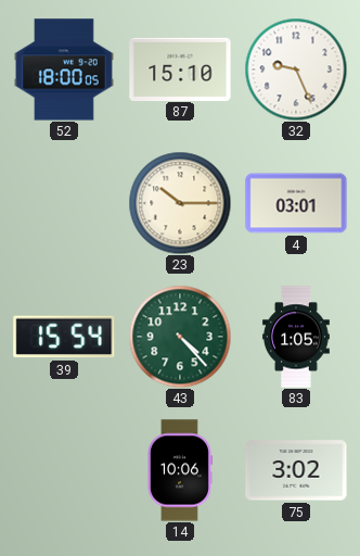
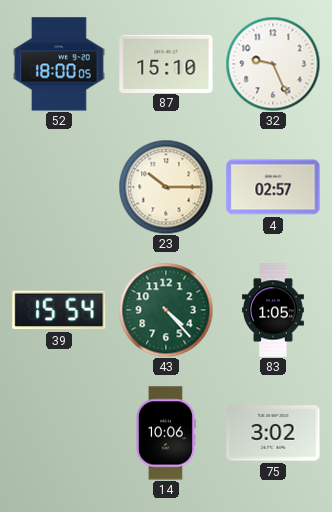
4: 03:01 -> 02:57
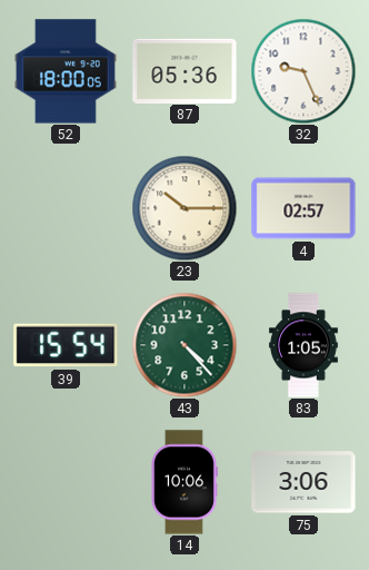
87: 15:10 -> 05:36
75: 3:02 -> 3:06
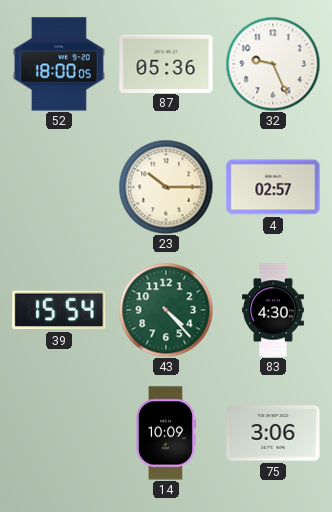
83: 1:05 -> 4:30
14: 10:06 -> 10:09
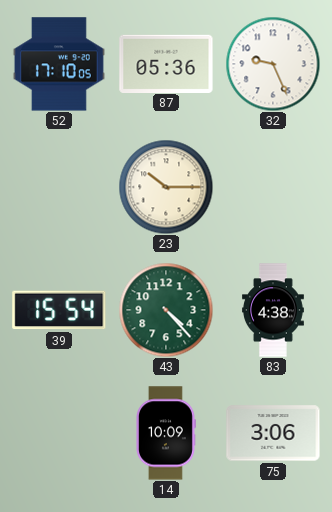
52: 18:00 -> 17:10
4: 02:57 -> none
83: 4:30 -> 4:38
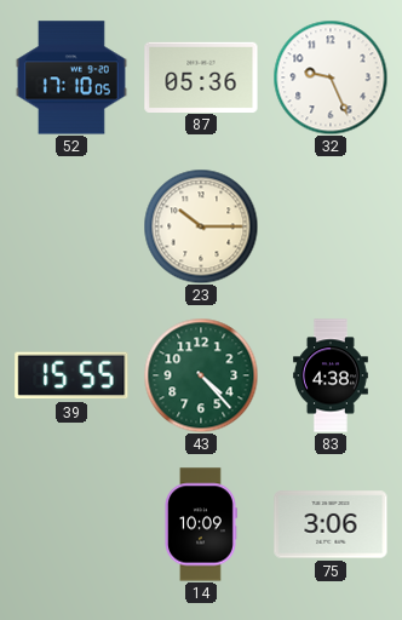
39: 15:54 -> 15:55
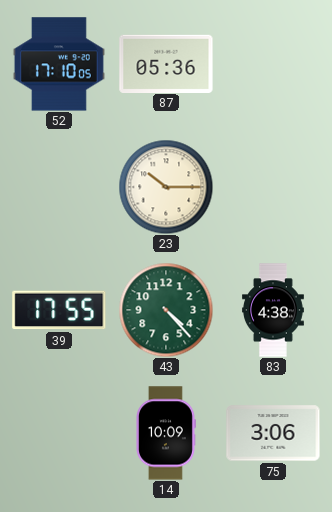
32: 9:26 -> none
39: 15:55 -> 17:55
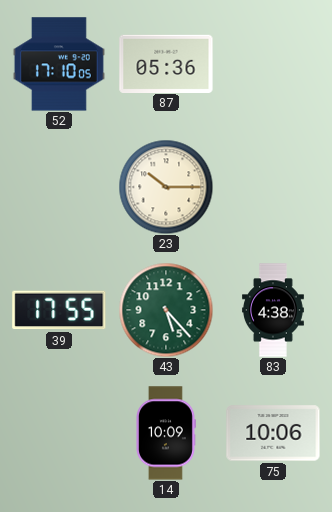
43: 4:23 -> 5:23
75: 3:06 -> 10:06
